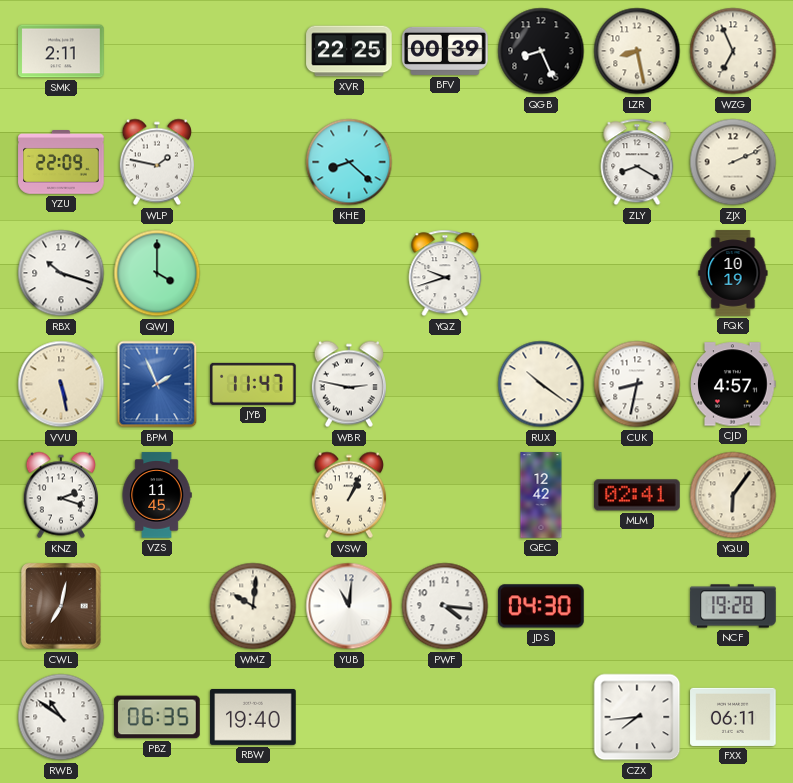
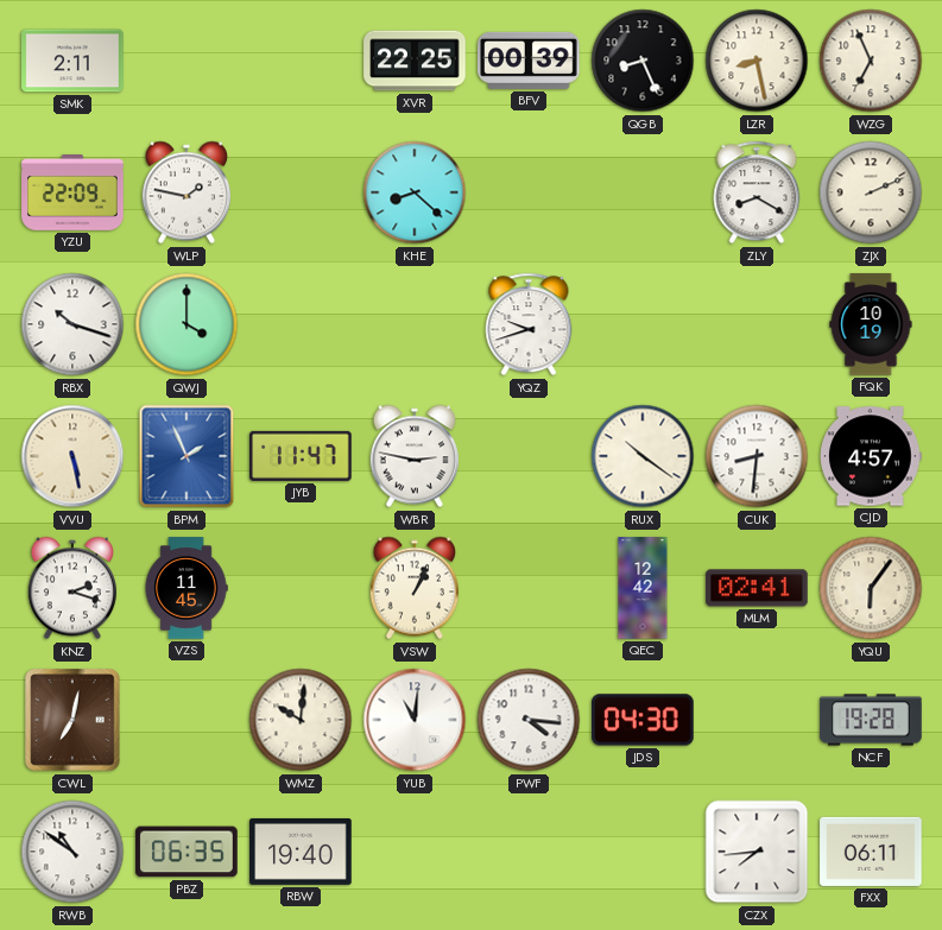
CUK: 8:32 -> 8:31
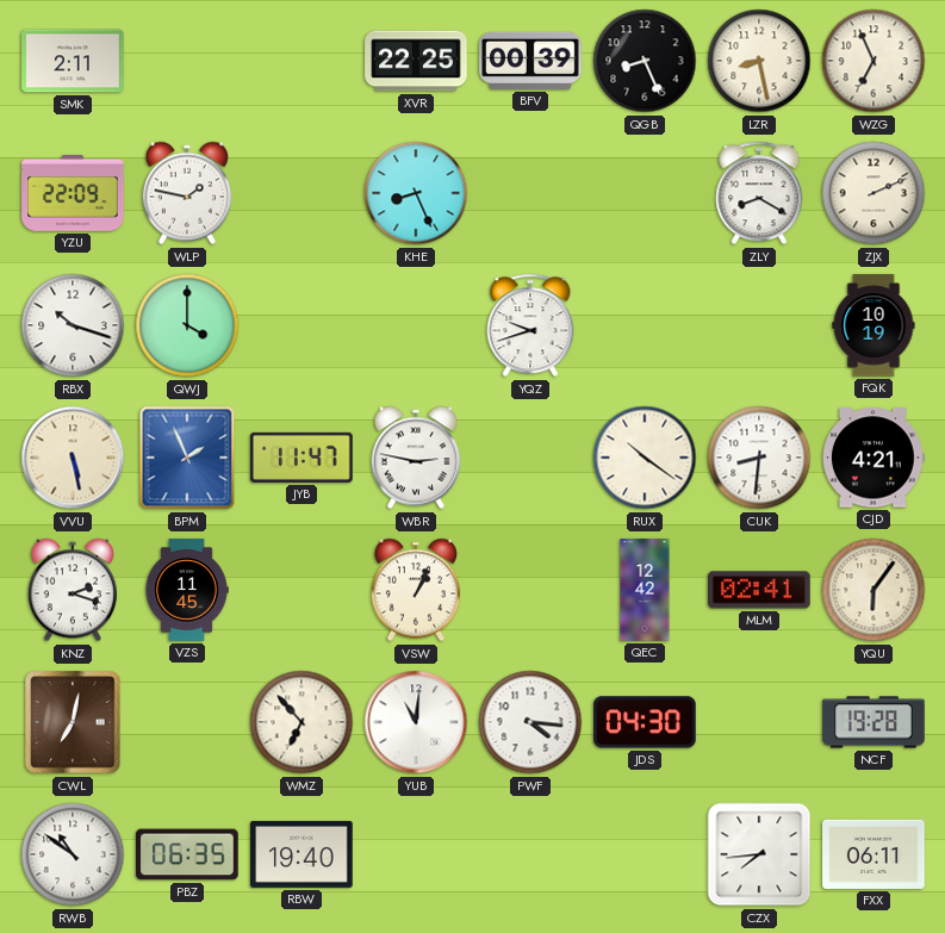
KHE: 8:22 -> 8:26
CJD: 4:57 -> 4:21
WMZ: 10:01 -> 6:53
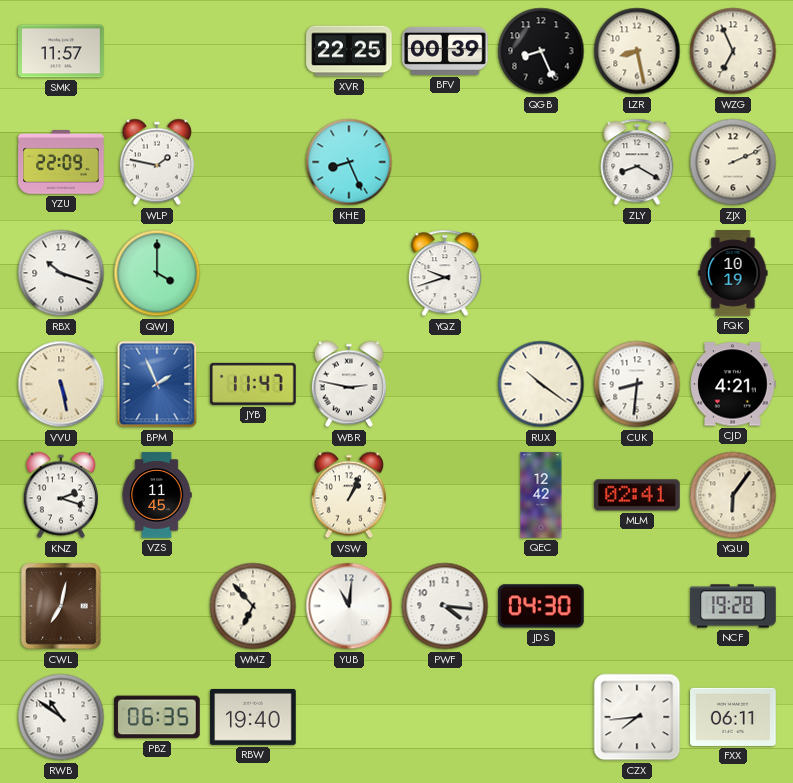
SMK: 2:11 -> 11:57
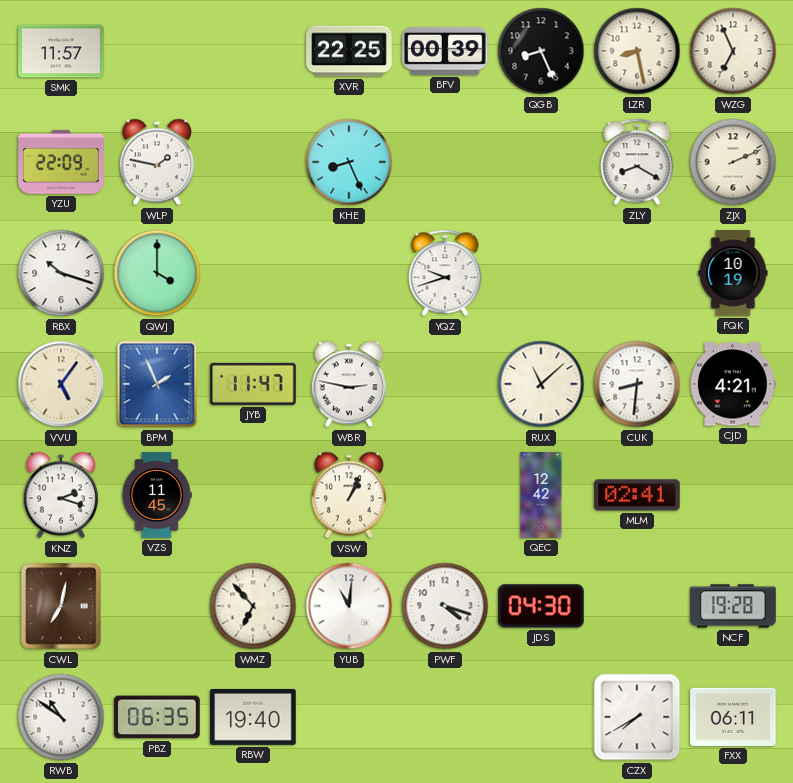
VVU: 5:28 -> 5:06
RUX: 10:21 -> 11:08
YQU: 6:06 -> none
PWF: 4:16 -> 4:18
CZX: 7:44 -> 7:40
